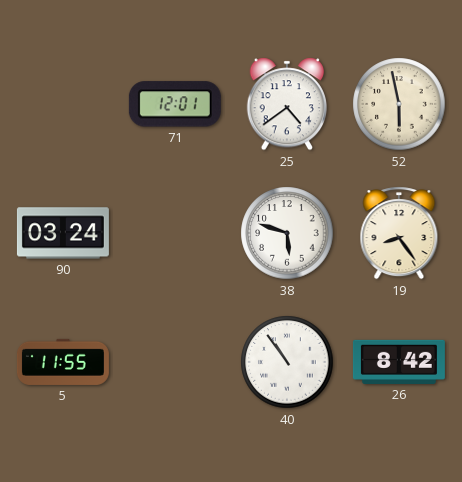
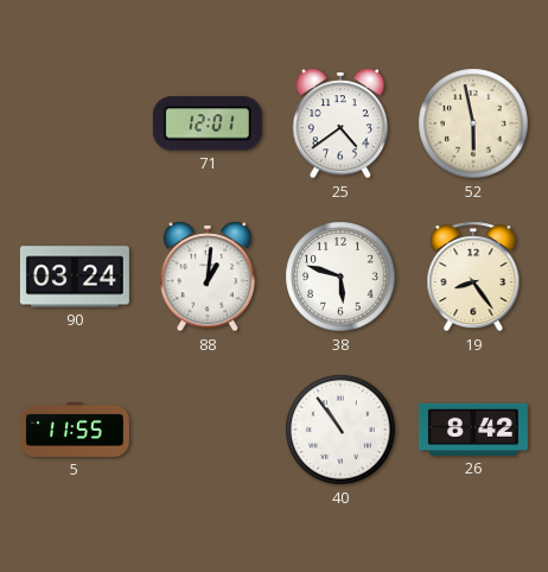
88: none -> 1:01
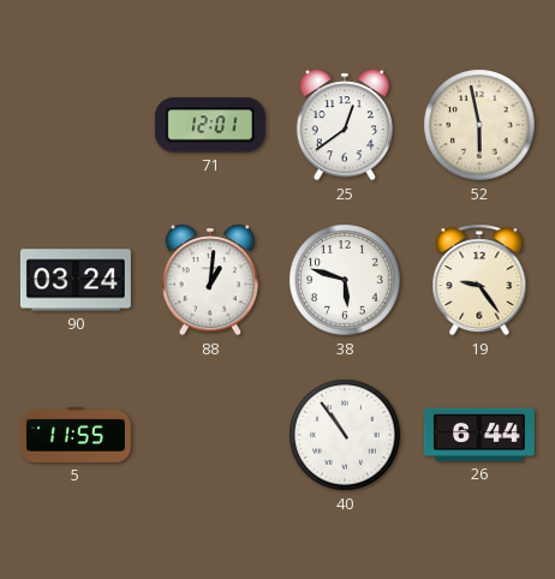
25: 4:39 -> 12:39
19: 8:24 -> 9:24
26: 8:42 -> 6:44
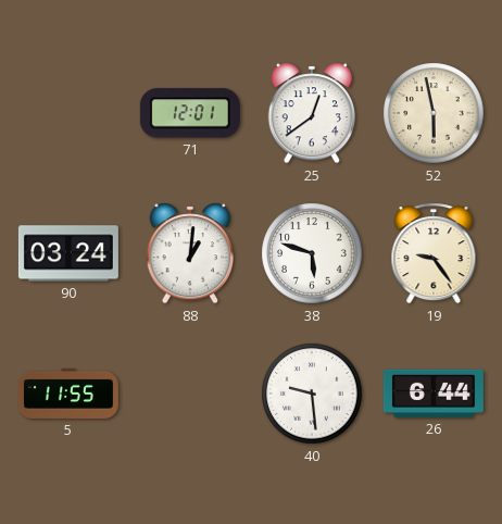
40: 10:54 -> 9:29
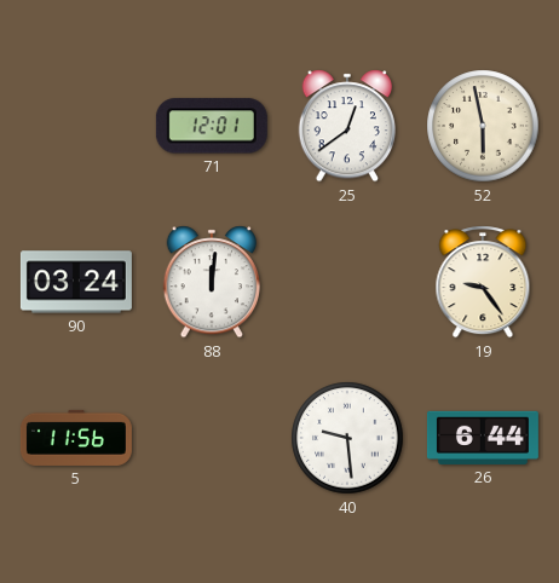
88: 1:01 -> 12:01
38: 5:48 -> none
5: 11:55 -> 11:56
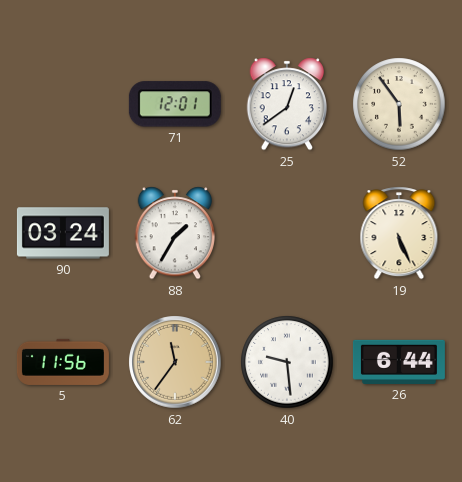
52: 5:58 -> 5:54
88: 12:01 -> 1:35
19: 9:24 -> 5:26
62: none -> 11:36
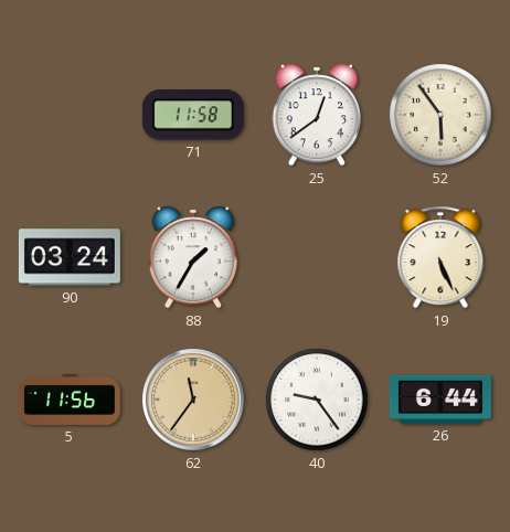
71: 12:01 -> 11:58
40: 9:29 -> 9:24
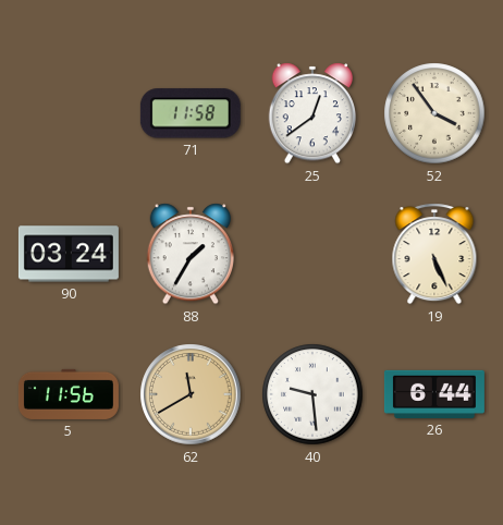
52: 5:54 -> 3:54
62: 11:36 -> 11:40
40: 9:24 -> 9:29
